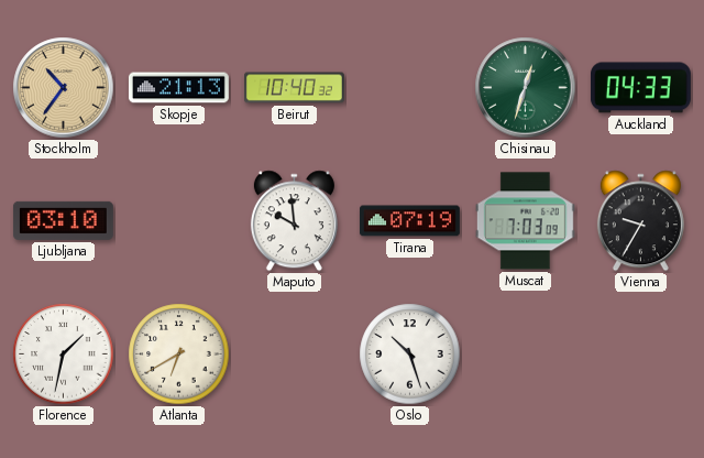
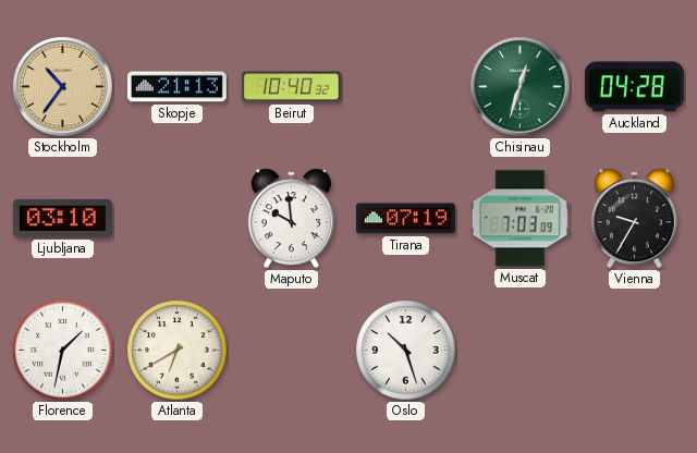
Auckland: 04:33 -> 04:28
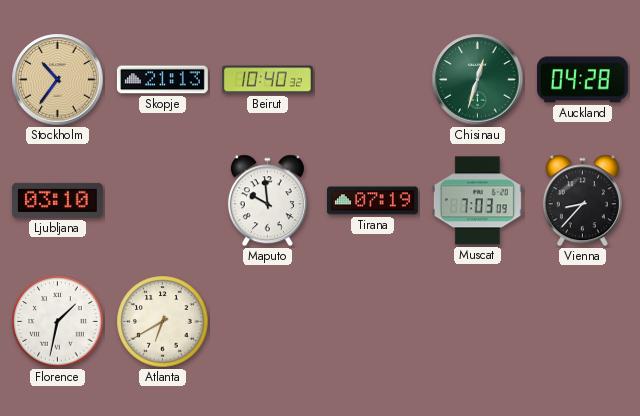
Vienna: 9:35 -> 8:37
Oslo: 10:27 -> none
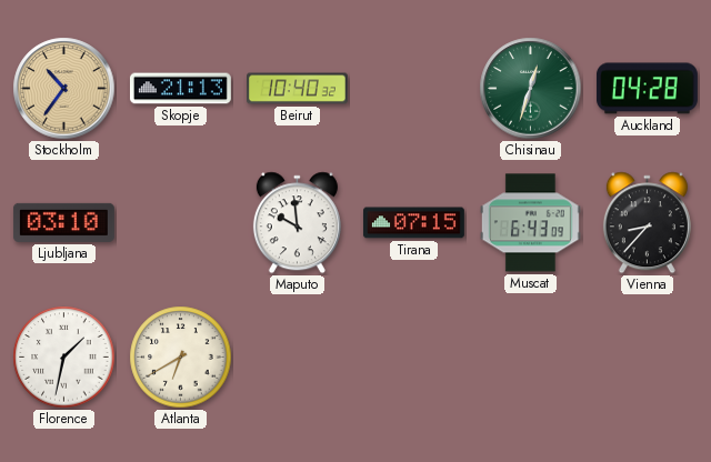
Tirana: 07:19 -> 07:15
Muscat: 7:03 -> 6:43
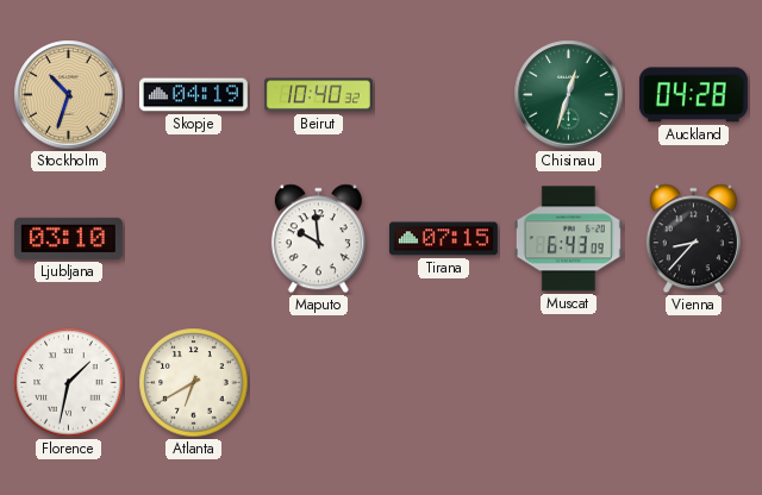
Stockholm: 10:36 -> 10:33
Skopje: 21:13 -> 04:19
